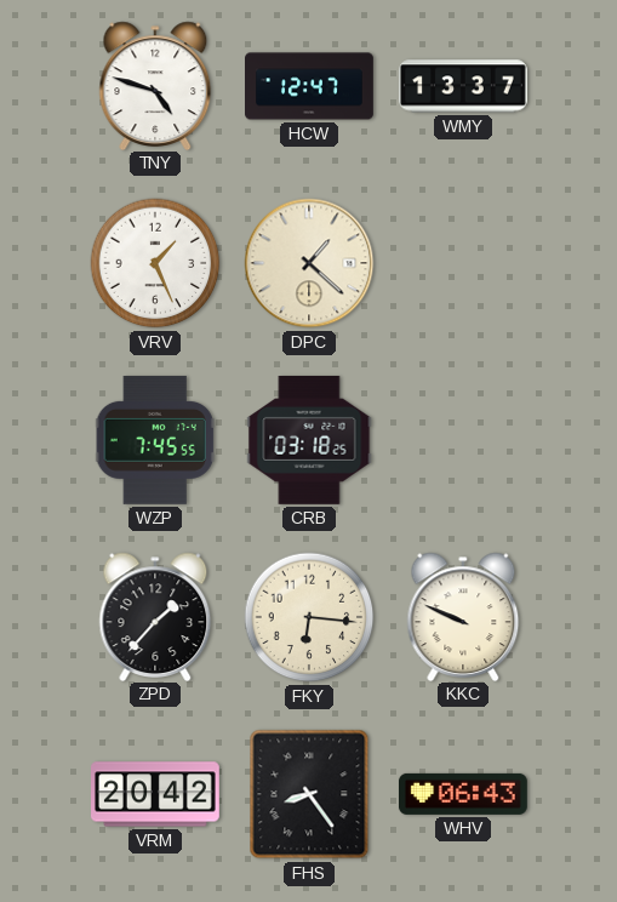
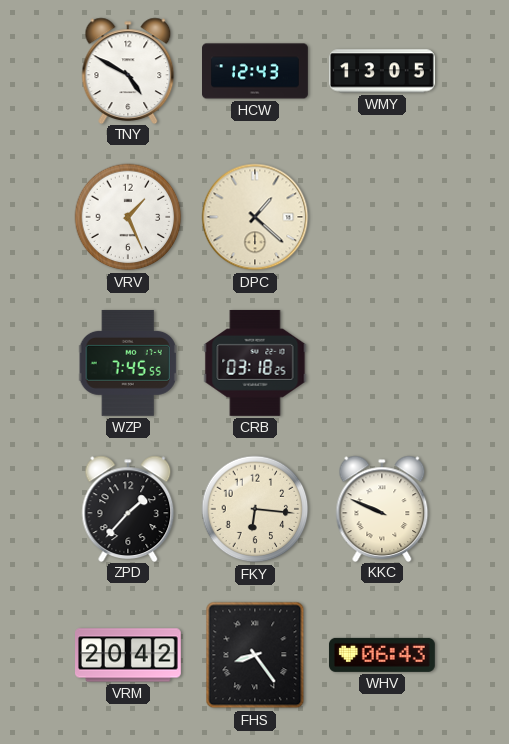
TNY: 4:48 -> 4:50
HCW: 12:47 -> 12:43
WMY: 13:37 -> 13:05
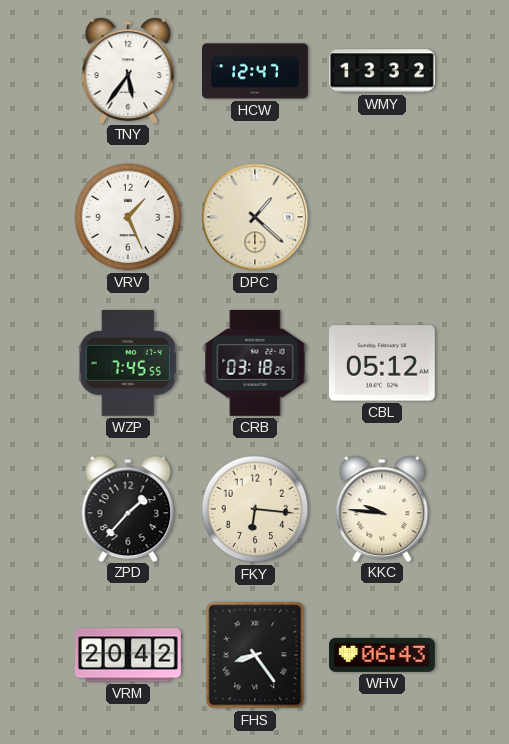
TNY: 4:50 -> 5:36
HCW: 12:43 -> 12:47
WMY: 13:05 -> 13:32
CBL: none -> 05:12
KKC: 9:49 -> 9:46
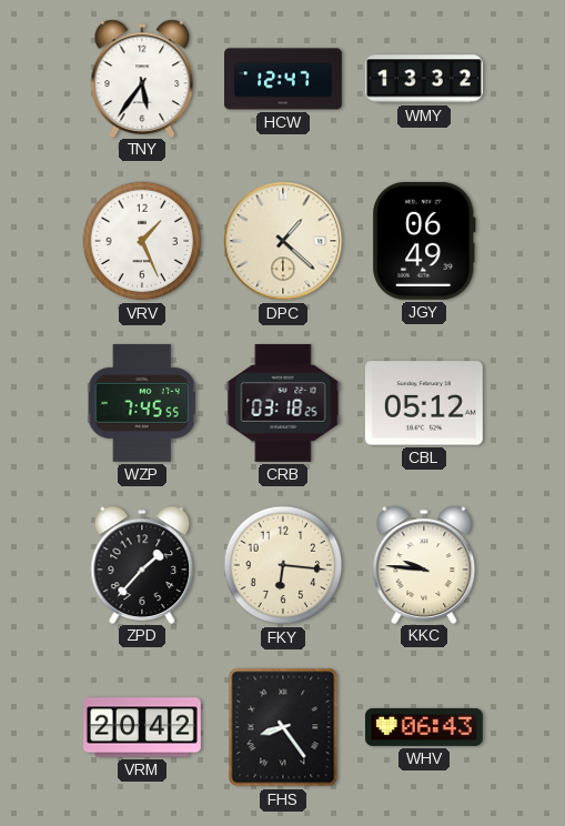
JGY: none -> 06:49
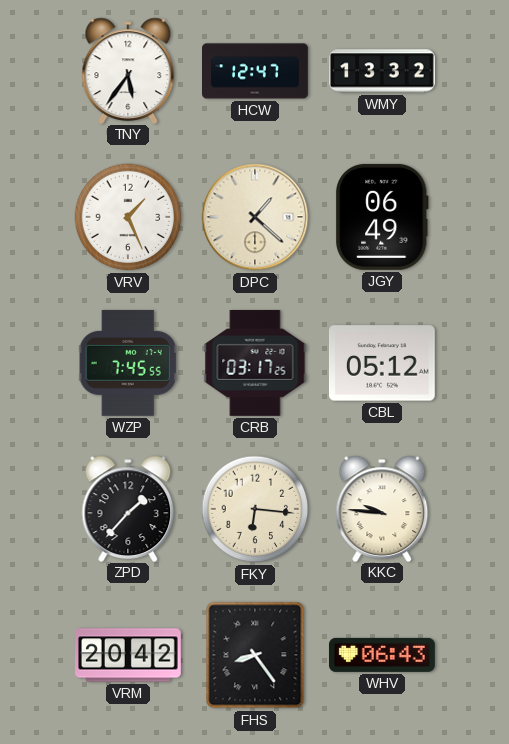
CRB: 03:18 -> 03:17
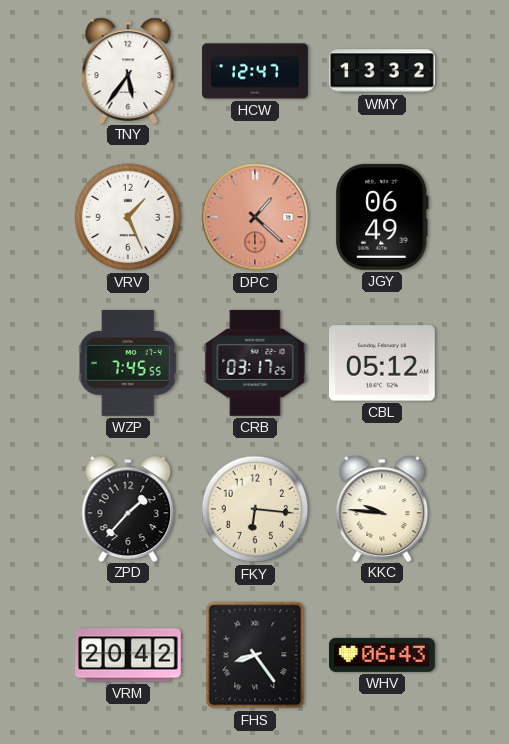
DPC dial: cream -> salmon
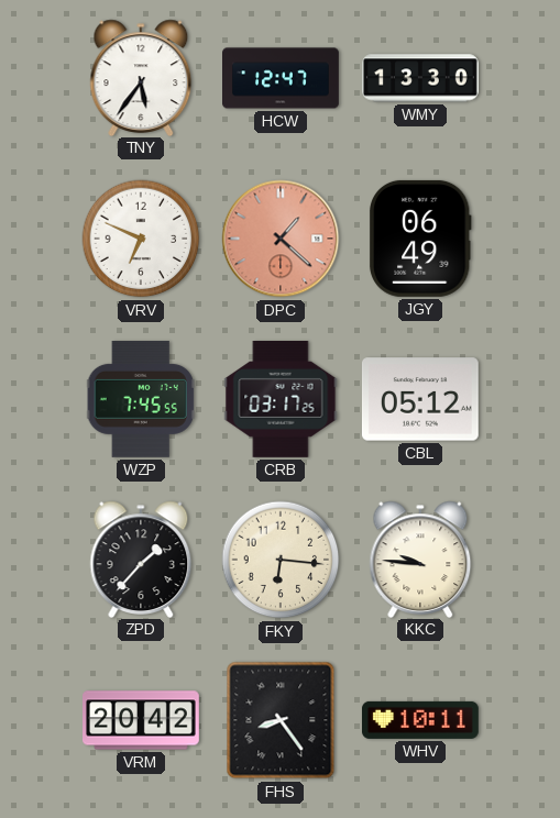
WMY: 13:32 -> 13:30
VRV: 1:26 -> 6:49
WHV: 06:43 -> 10:11
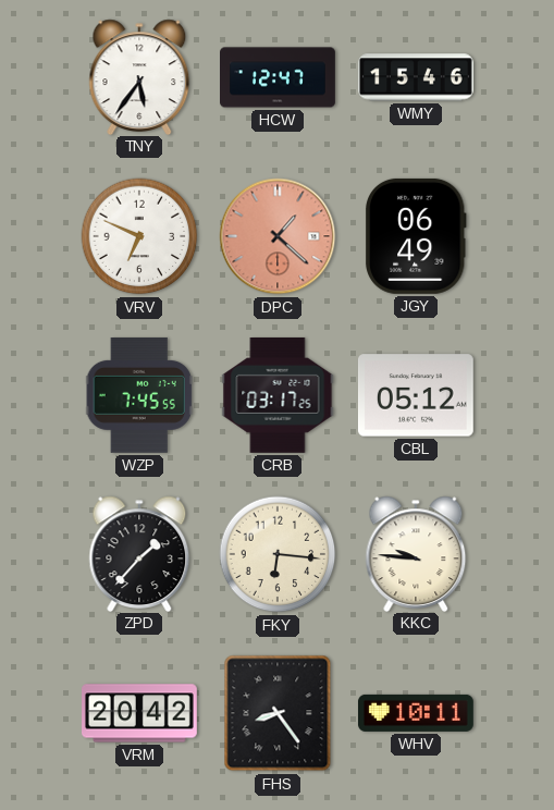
WMY: 13:30 -> 15:46
